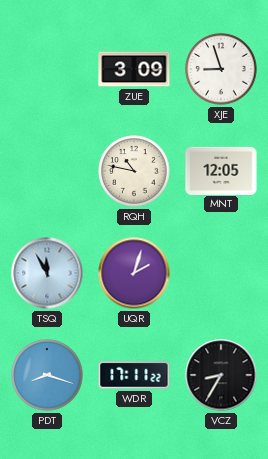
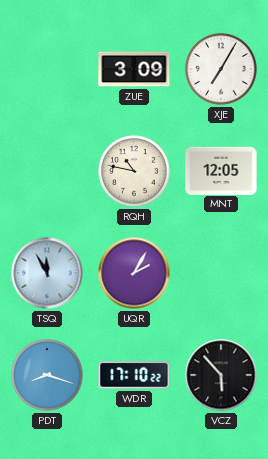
XJE: 8:57 -> 7:05
UQR: 2:03 -> 2:05
WDR: 17:11 -> 17:10
VCZ: 8:35 -> 5:53
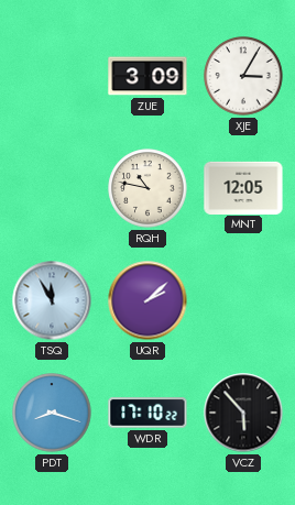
XJE: 7:05 -> 3:05
UQR: 2:05 -> 2:08
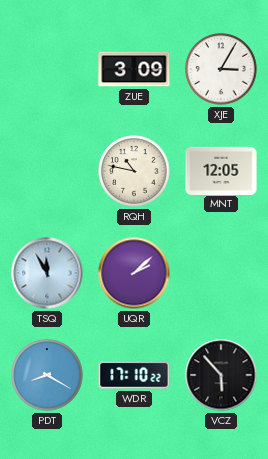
PDT: 8:18 -> 8:20
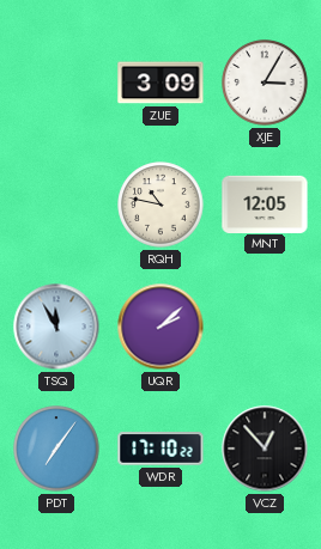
PDT: 8:20 -> 7:06
VCZ: 5:53 -> 12:53
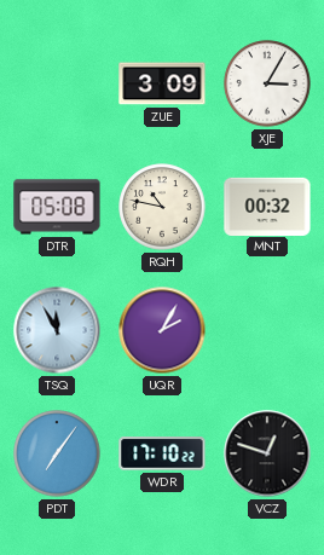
DTR: none -> 05:08
MNT: 12:05 -> 00:32
UQR: 2:08 -> 2:05
VCZ: 12:53 -> 12:48
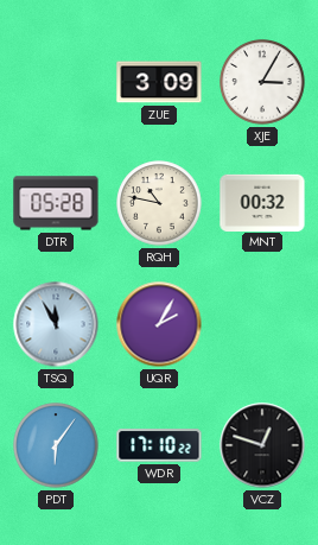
DTR: 05:08 -> 05:28
PDT: 7:06 -> 6:06
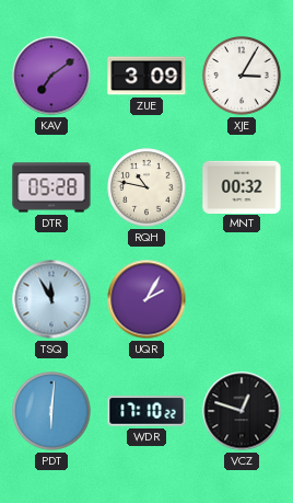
KAV: none -> 7:09
PDT: 6:06 -> 6:01
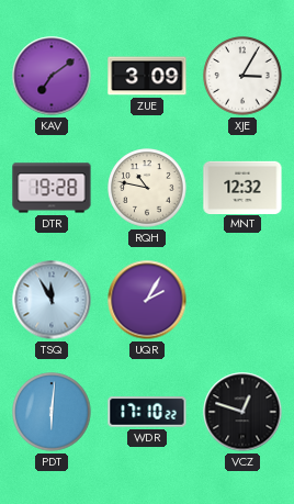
DTR: 05:28 -> 19:28
MNT: 00:32 -> 12:32
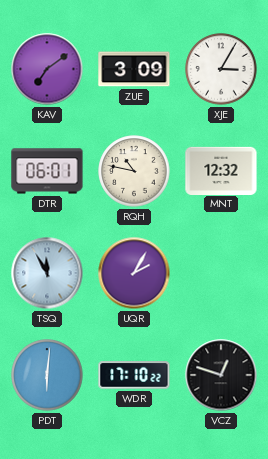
DTR: 19:28 -> 06:01
